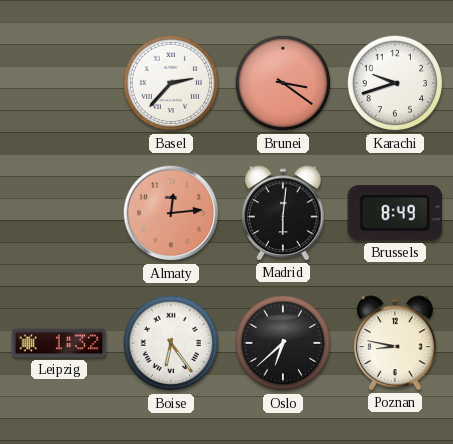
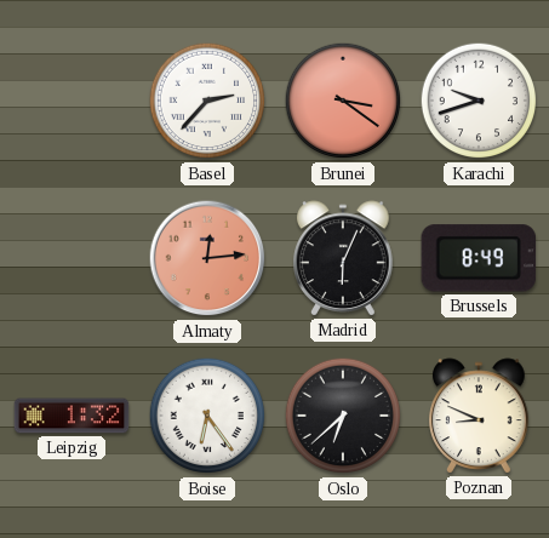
Madrid: 6:01 -> 6:04
Poznan: 8:47 -> 8:49
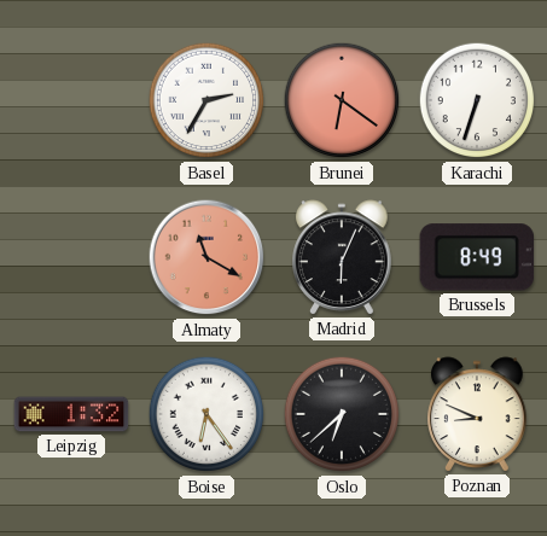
Basel: 2:37 -> 2:35
Brunei: 3:21 -> 6:21
Karachi: 9:42 -> 6:33
Almaty: 12:14 -> 11:20
